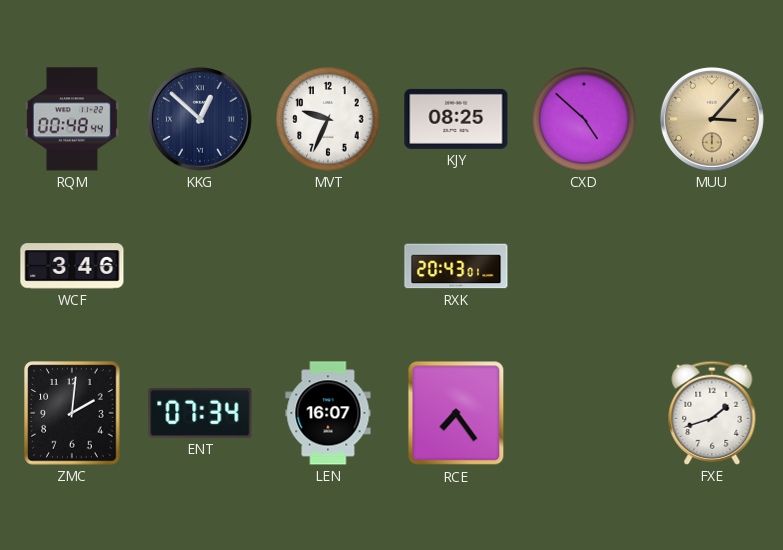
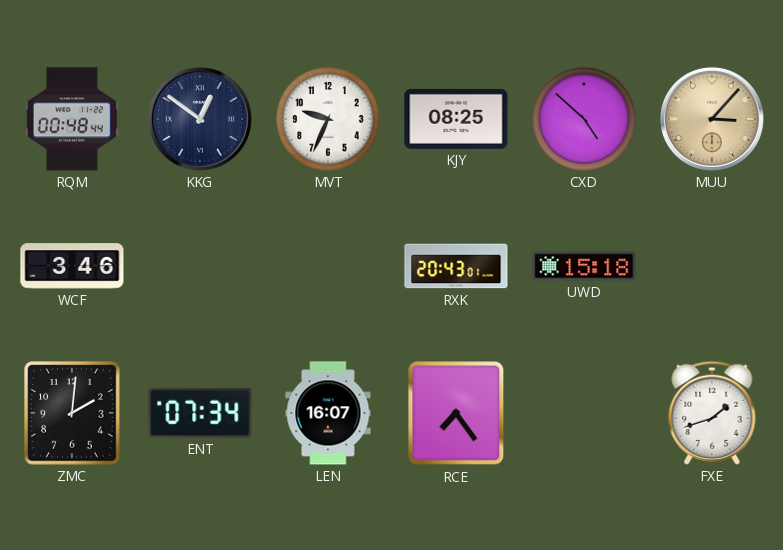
KKG: 12:52 -> 12:51
UWD: none -> 15:18
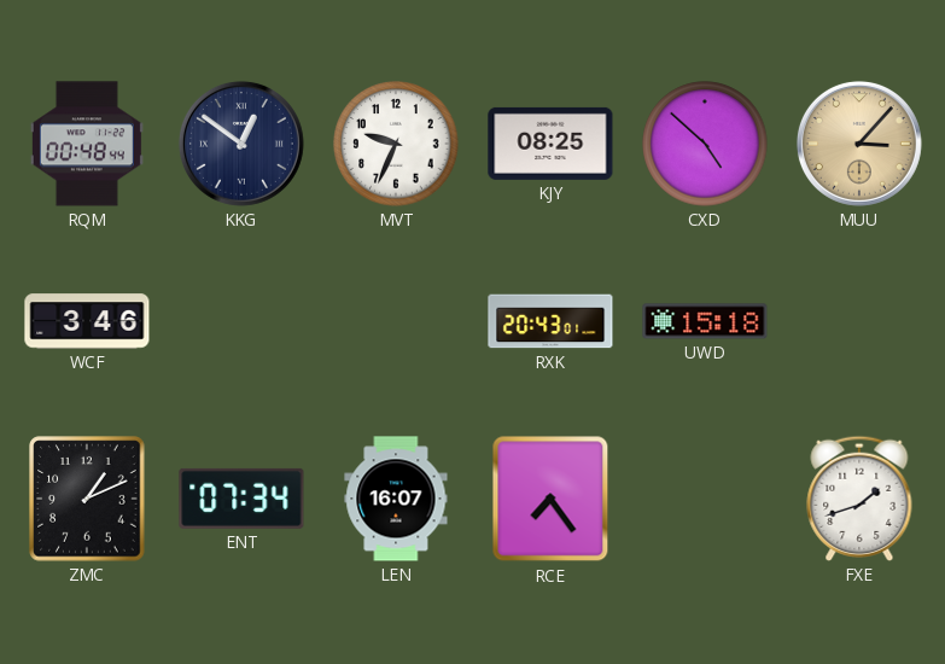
ZMC: 2:01 -> 1:11
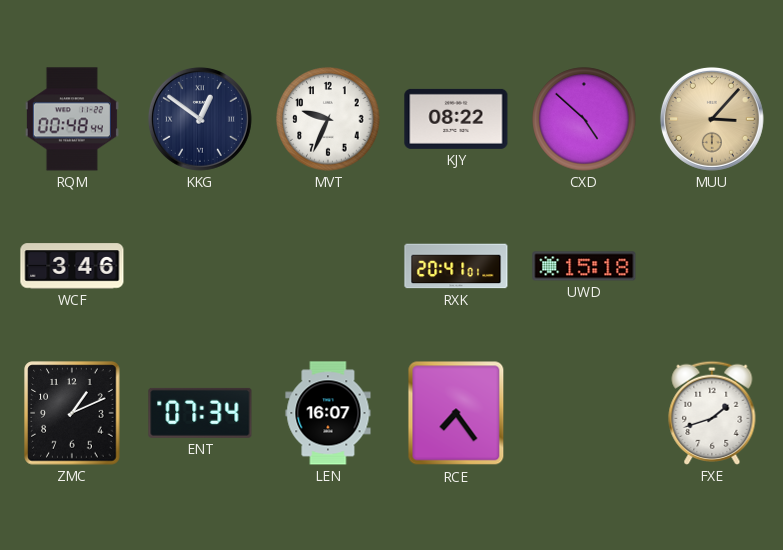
KJY: 08:25 -> 08:22
RXK: 20:43 -> 20:41
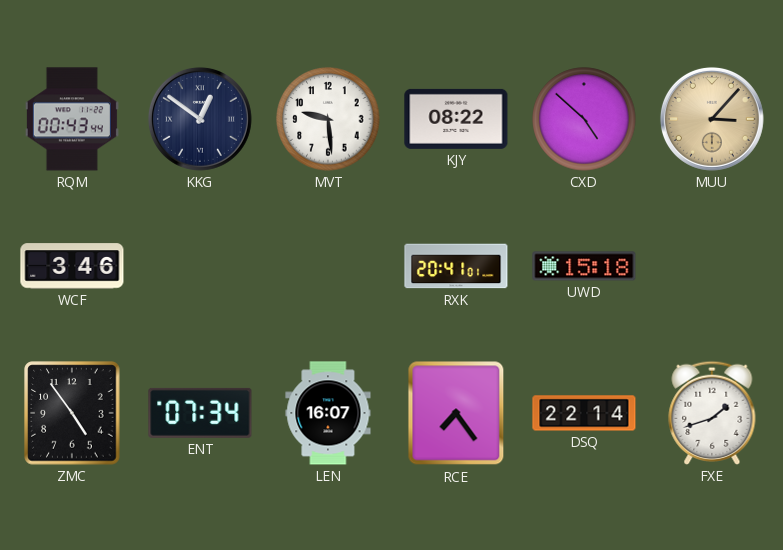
RQM: 00:48 -> 00:43
MVT: 9:34 -> 9:29
ZMC: 1:11 -> 4:54
DSQ: none -> 22:14
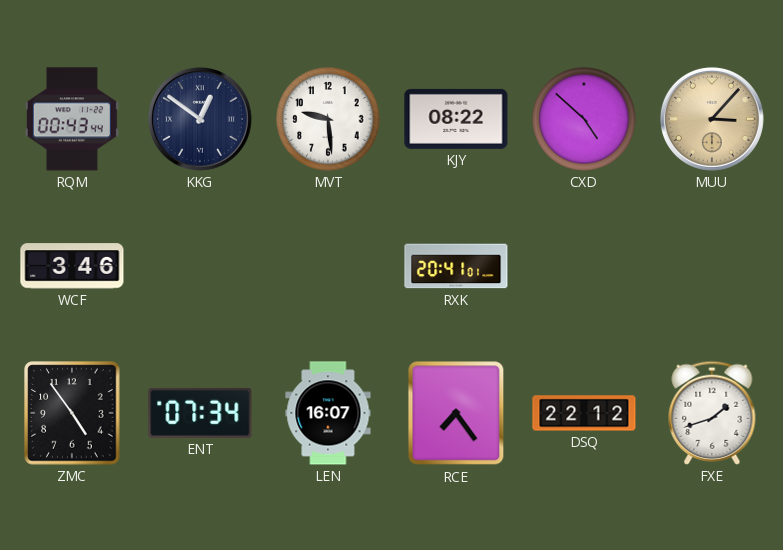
UWD: 15:18 -> none
DSQ: 22:14 -> 22:12
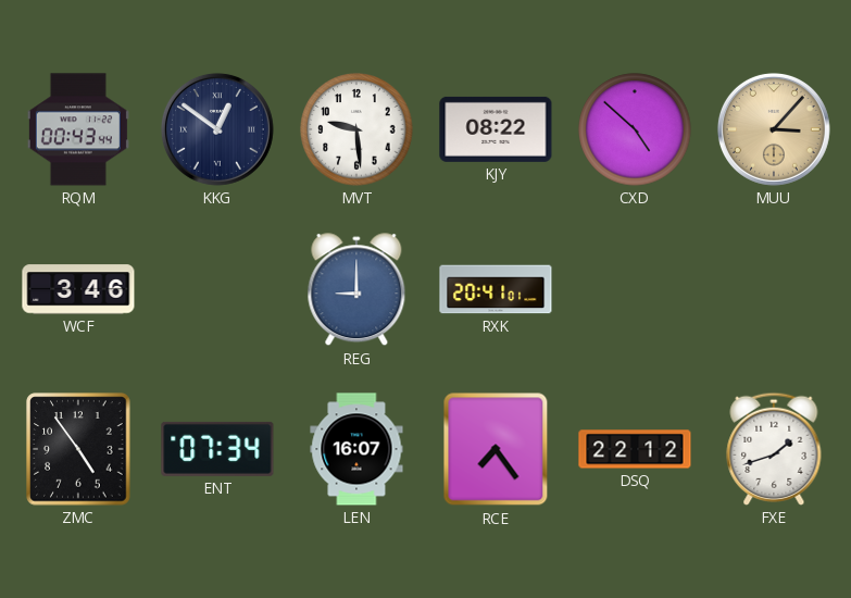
REG: none -> 9:00
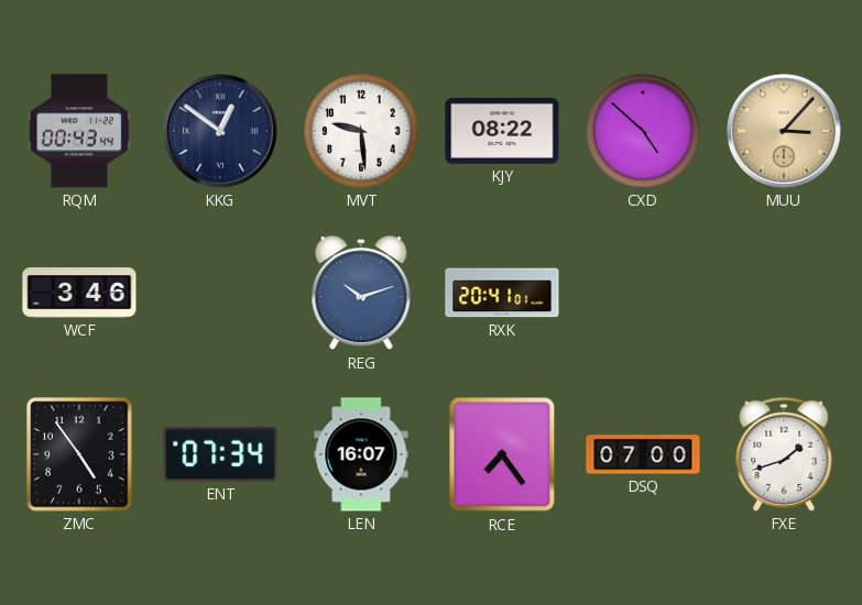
REG: 9:00 -> 10:12
DSQ: 22:12 -> 07:00
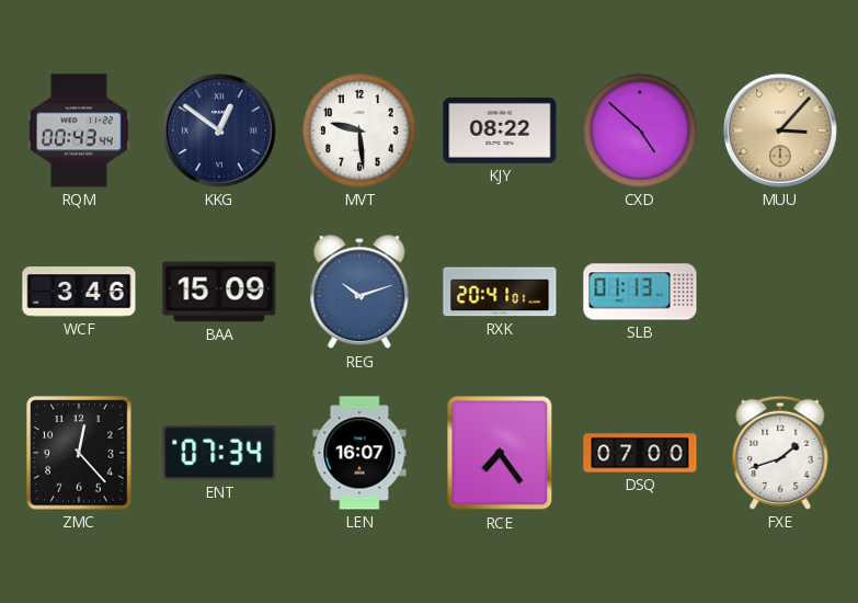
BAA: none -> 15:09
SLB: none -> 01:13
ZMC: 4:54 -> 12:23
